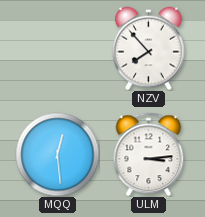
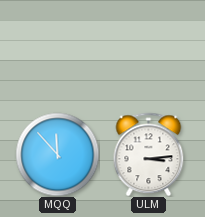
NZV: 7:53 -> none
MQQ: 12:29 -> 11:53
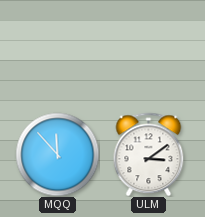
ULM: 3:14 -> 3:09
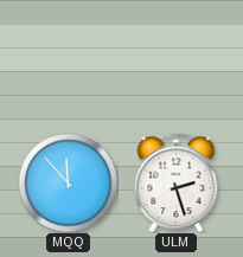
ULM: 3:09 -> 2:27
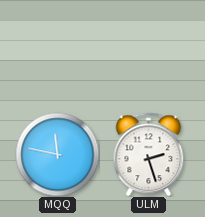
MQQ: 11:53 -> 11:47
